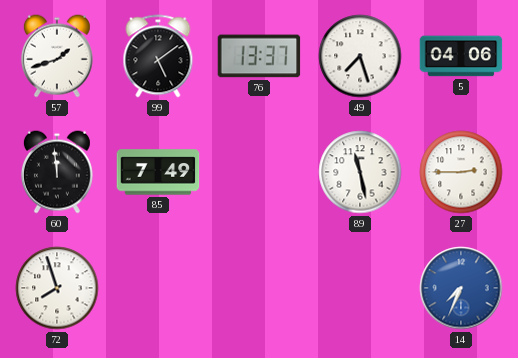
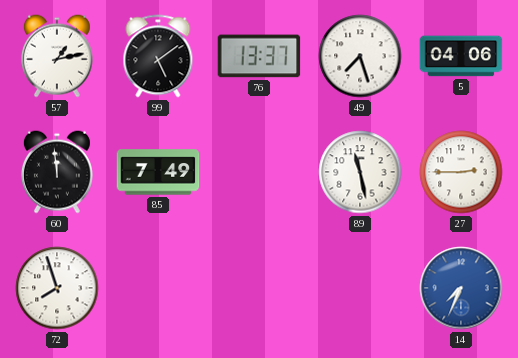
57: 1:42 -> 1:13
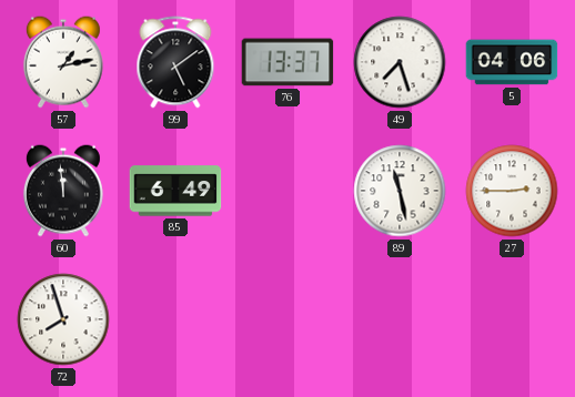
85: 7:49 -> 6:49
14: 7:34 -> none
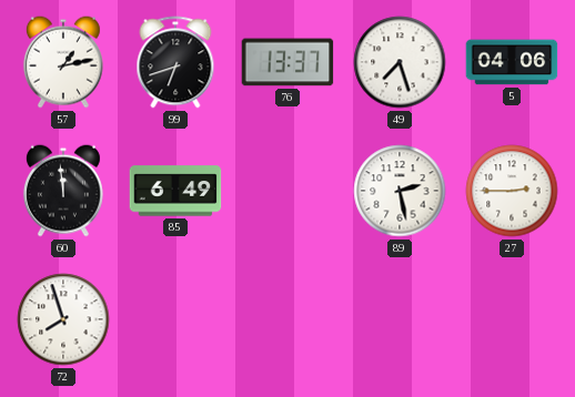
99: 5:09 -> 6:42
89: 11:28 -> 2:28
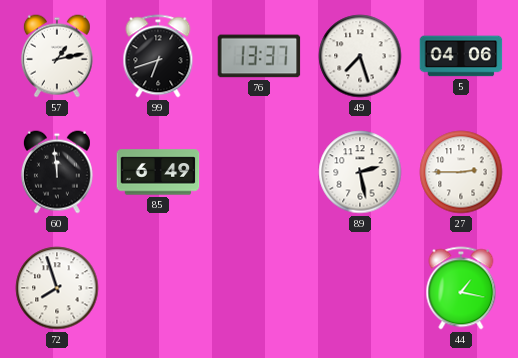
44: none -> 1:17
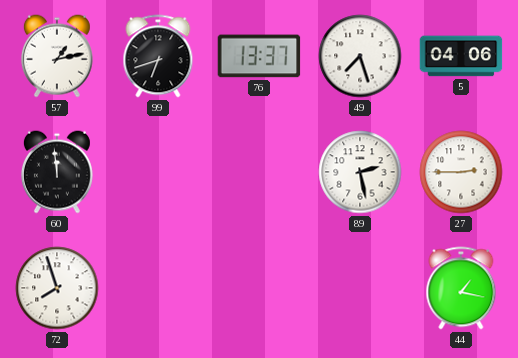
85: 6:49 -> none
